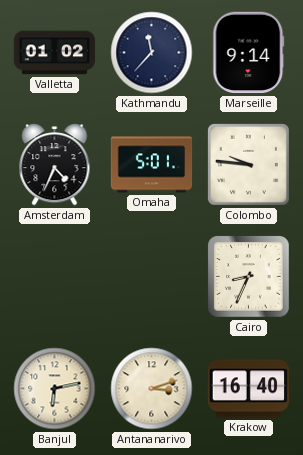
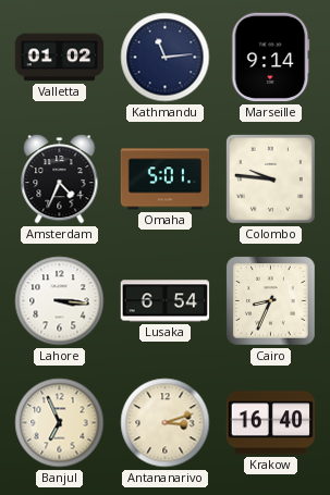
Kathmandu: 11:37 -> 11:14
Lahore: none -> 3:16
Lusaka: none -> 6:54
Banjul: 6:13 -> 6:56
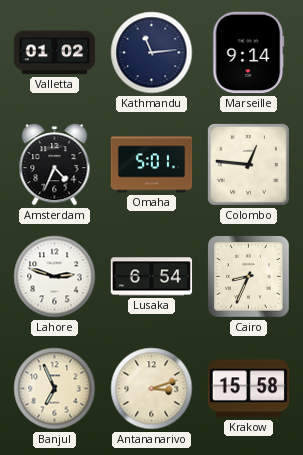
Colombo: 9:46 -> 12:46
Lahore: 3:16 -> 2:48
Krakow: 16:40 -> 15:58
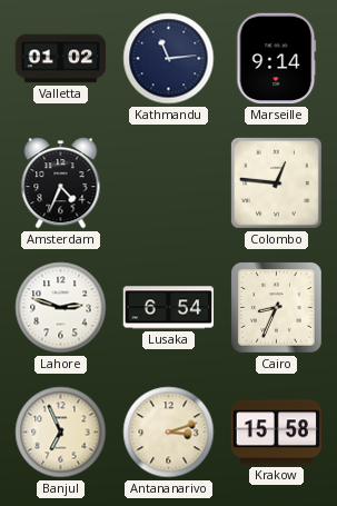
Omaha: 5:01 -> none
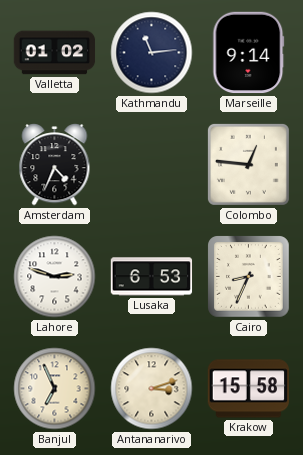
Lusaka: 6:54 -> 6:53
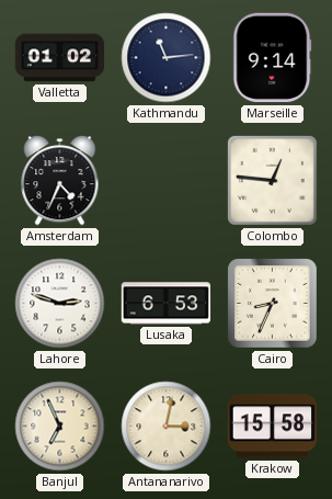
Antananarivo: 3:12 -> 3:02
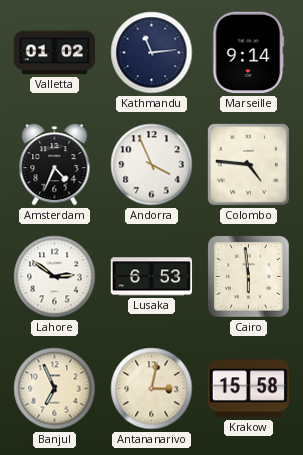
Andorra: none -> 3:56
Colombo: 12:46 -> 4:46
Lahore: 2:48 -> 2:51
Cairo: 8:34 -> 5:59
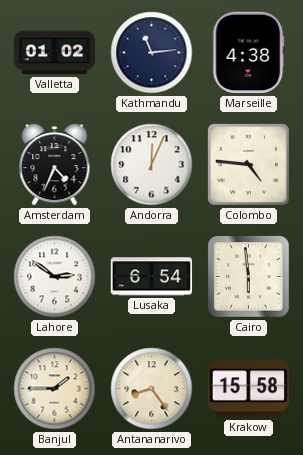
Marseille: 9:14 -> 4:38
Andorra: 3:56 -> 12:04
Lusaka: 6:53 -> 6:54
Banjul: 6:56 -> 1:45
Antananarivo: 3:02 -> 8:24
